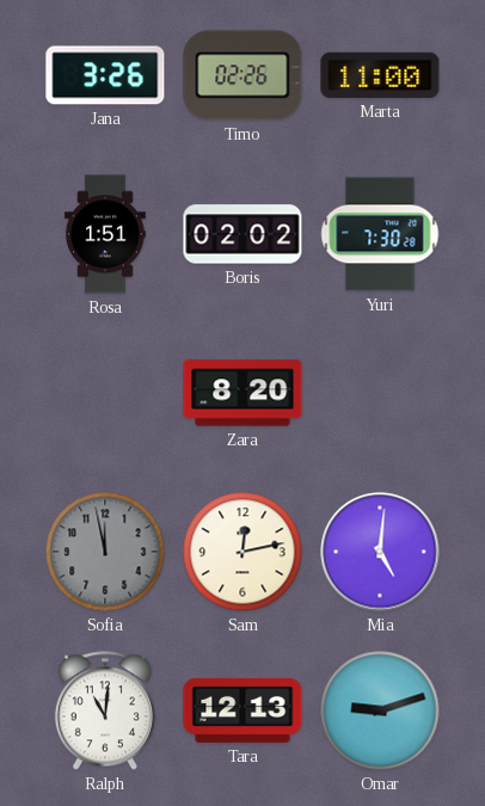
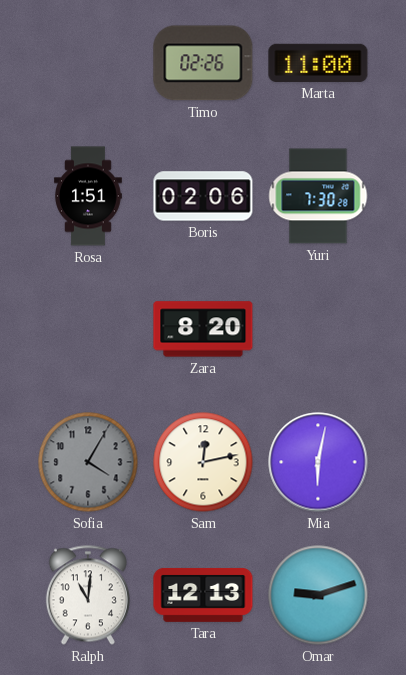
Jana: 3:26 -> none
Boris: 02:02 -> 02:06
Sofia: 11:58 -> 4:05
Mia: 5:01 -> 6:02
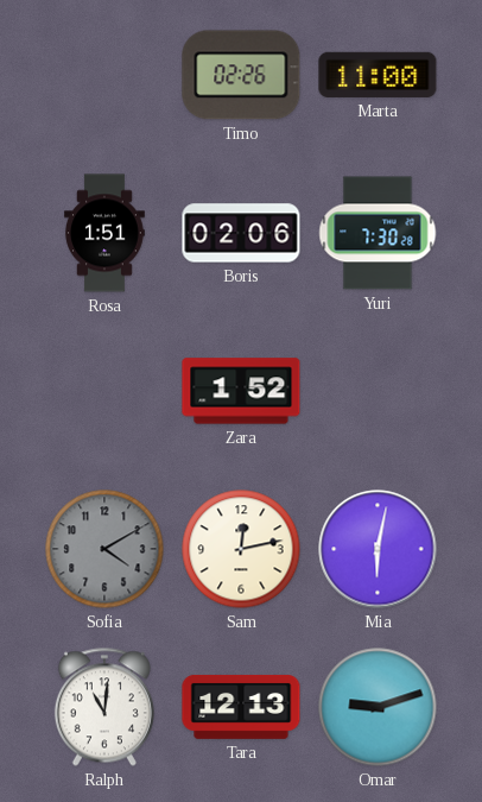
Zara: 8:20 -> 1:52
Sofia: 4:05 -> 4:10
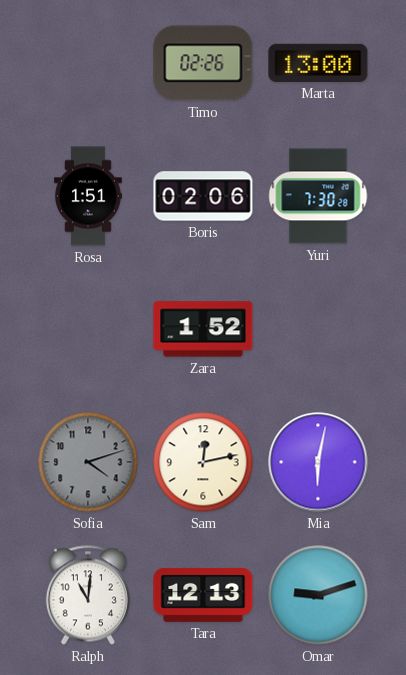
Marta: 11:00 -> 13:00
Sofia: 4:10 -> 4:12
